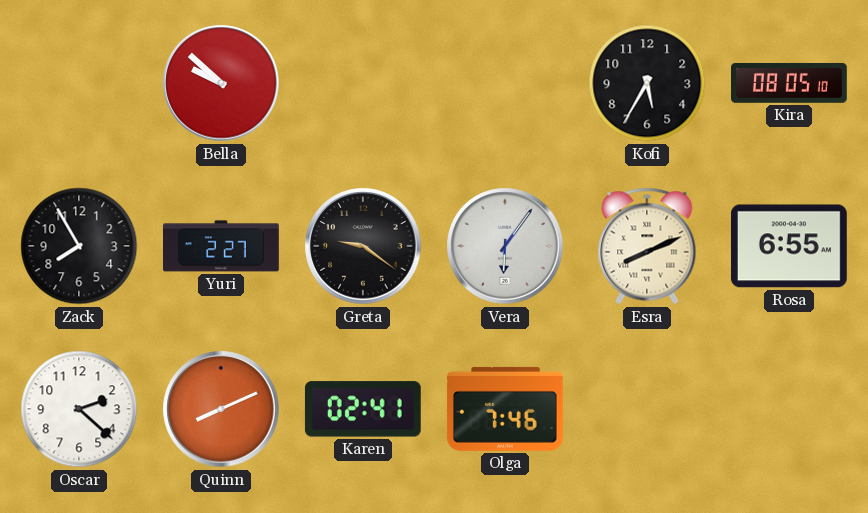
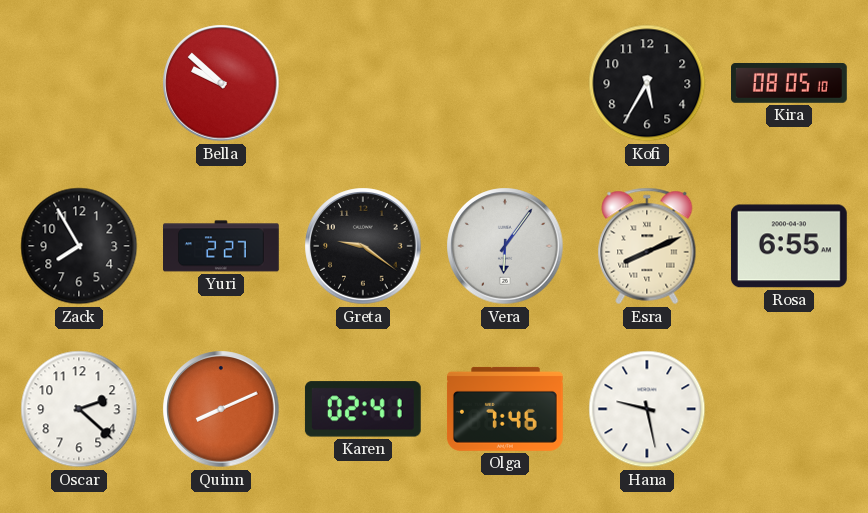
Hana: none -> 9:28
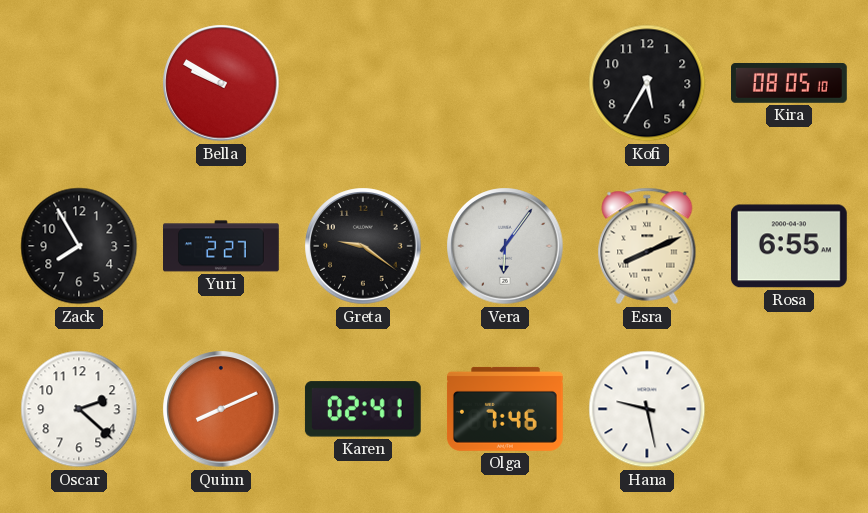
Bella: 9:52 -> 9:50
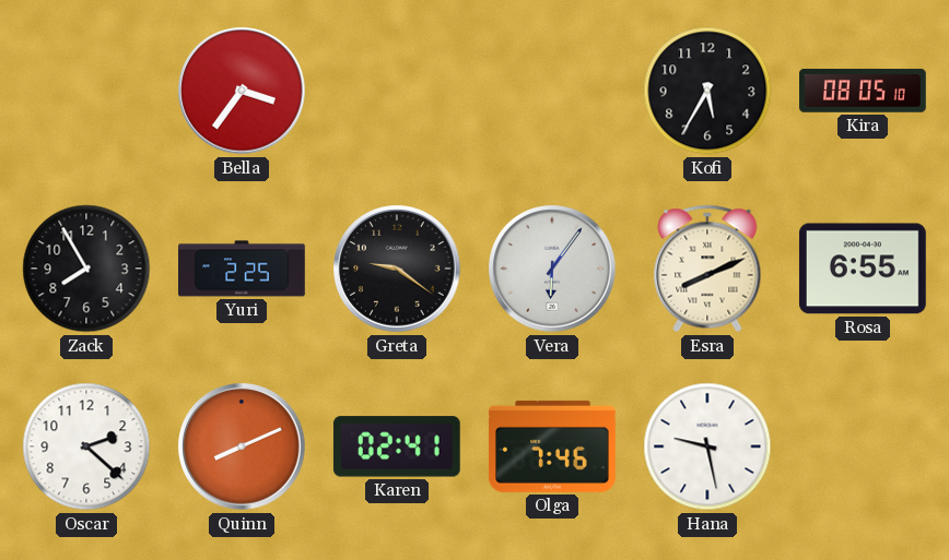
Bella: 9:50 -> 3:36
Yuri: 2:27 -> 2:25
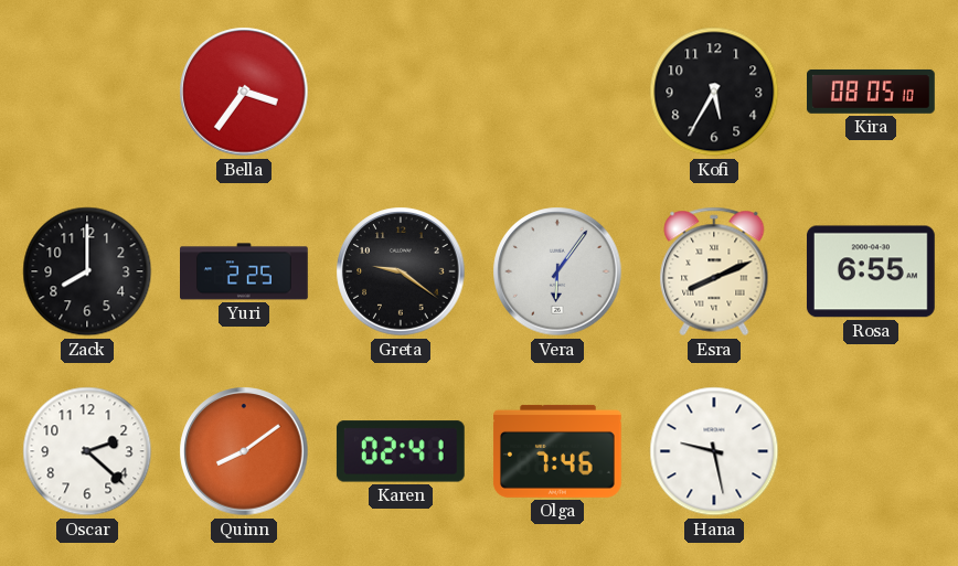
Zack: 7:55 -> 8:00
Quinn: 8:11 -> 8:09
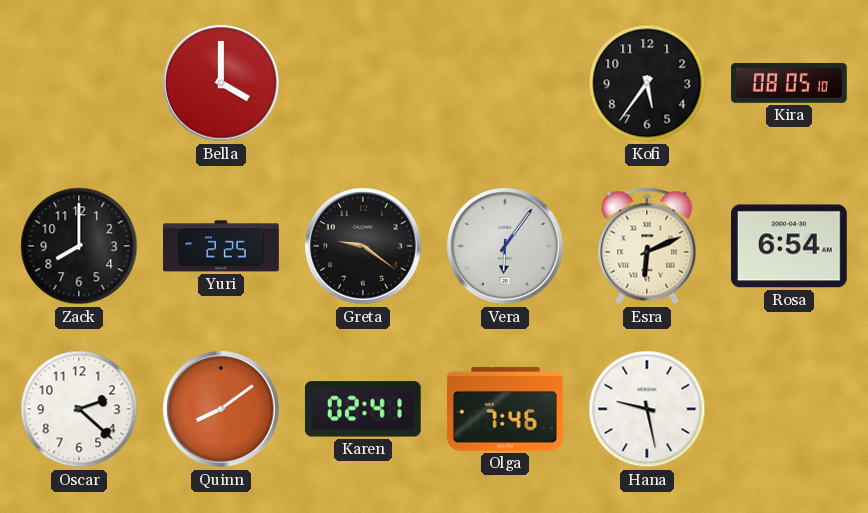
Bella: 3:36 -> 4:00
Kofi: 5:35 -> 5:36
Esra: 8:11 -> 6:11
Rosa: 6:55 -> 6:54
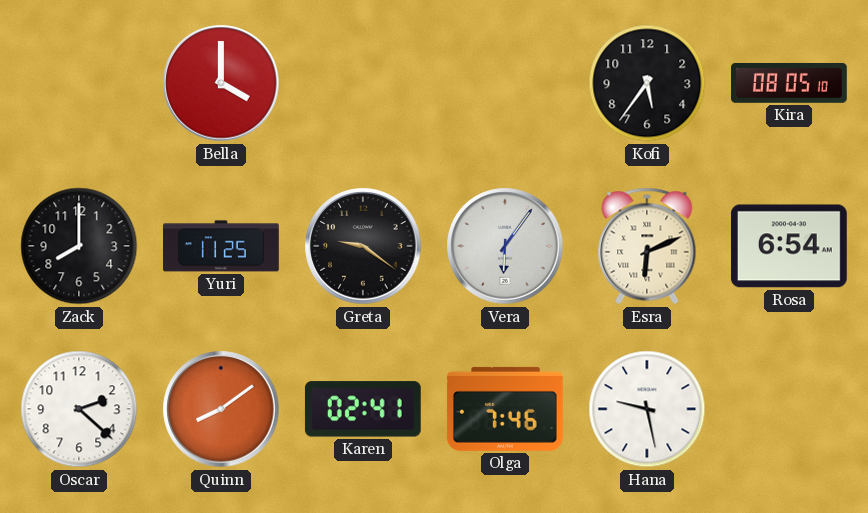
Yuri: 2:25 -> 11:25
